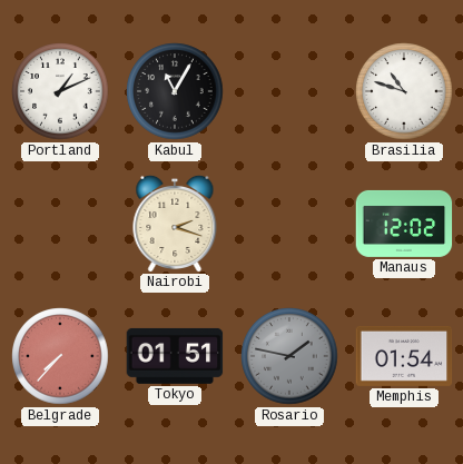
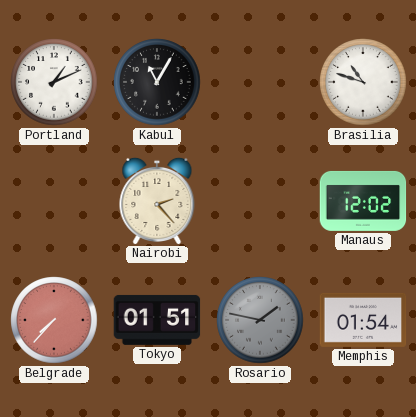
Nairobi: 2:18 -> 2:23
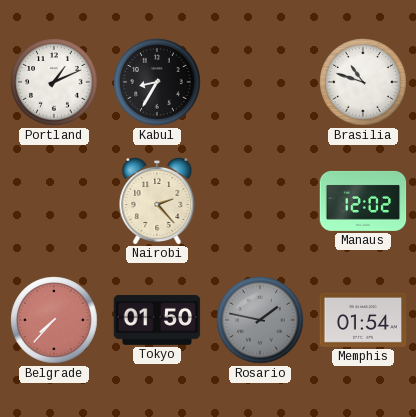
Kabul: 11:05 -> 8:35
Tokyo: 01:51 -> 01:50
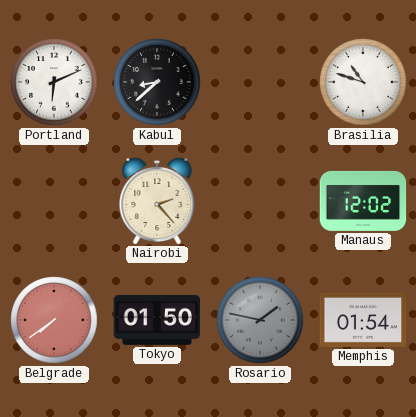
Portland: 1:11 -> 6:11
Kabul: 8:35 -> 8:38
Belgrade: 7:37 -> 7:39
